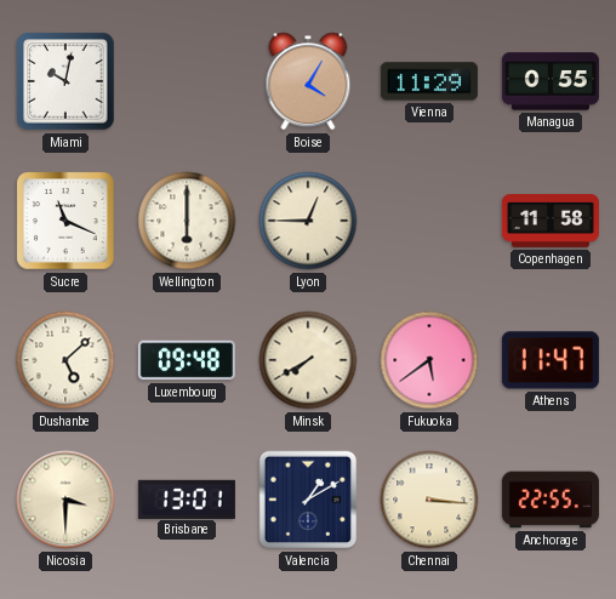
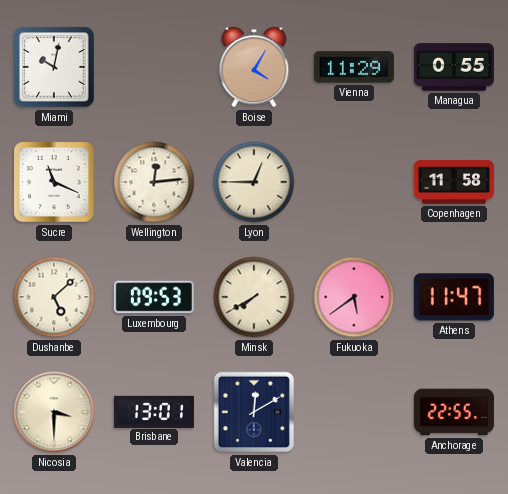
Wellington: 6:00 -> 12:14
Luxembourg: 09:48 -> 09:53
Valencia: 1:10 -> 12:10
Chennai: 3:16 -> none
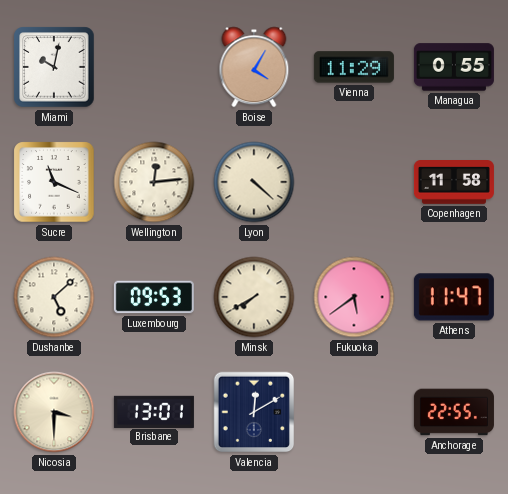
Lyon: 12:45 -> 4:22
